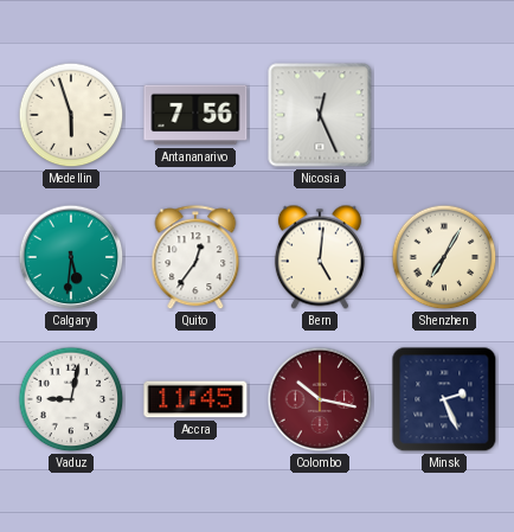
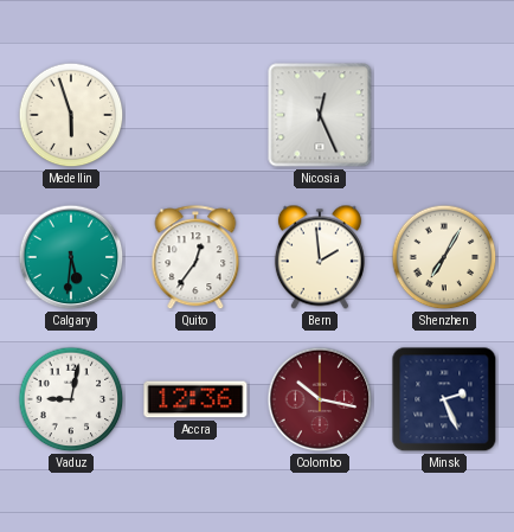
Antananarivo: 7:56 -> none
Bern: 5:01 -> 1:59
Accra: 11:45 -> 12:36
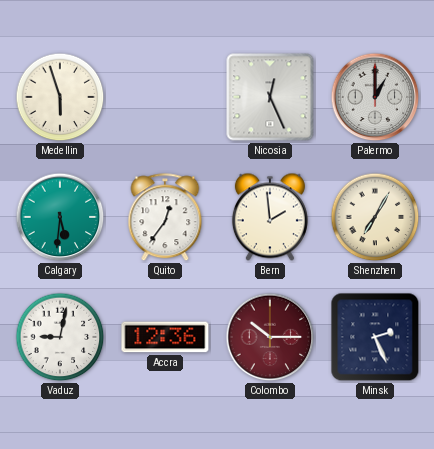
Palermo: none -> 1:00
Colombo: 10:17 -> 10:15
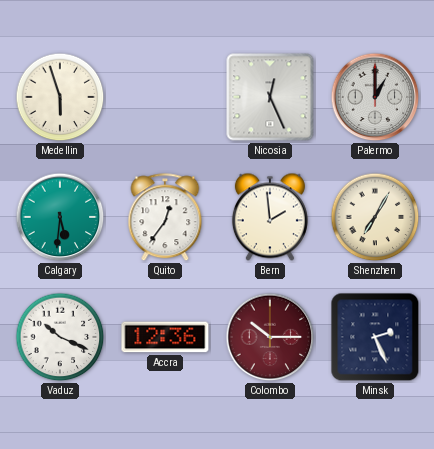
Vaduz: 9:02 -> 10:19
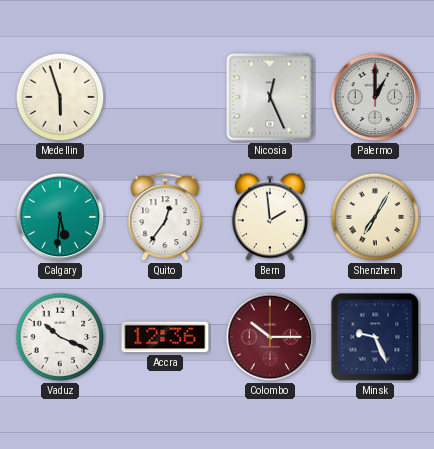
Minsk: 2:26 -> 9:26
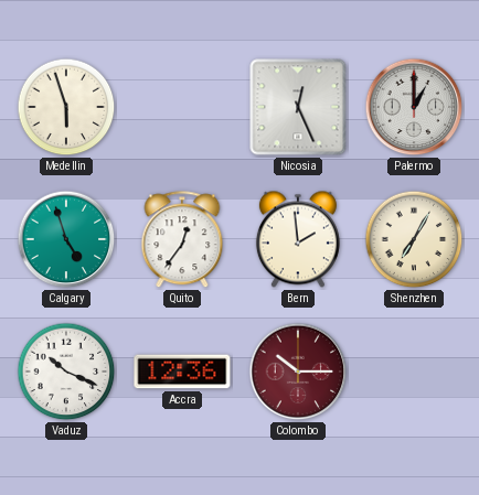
Calgary: 5:31 -> 4:57
Minsk: 9:26 -> none
